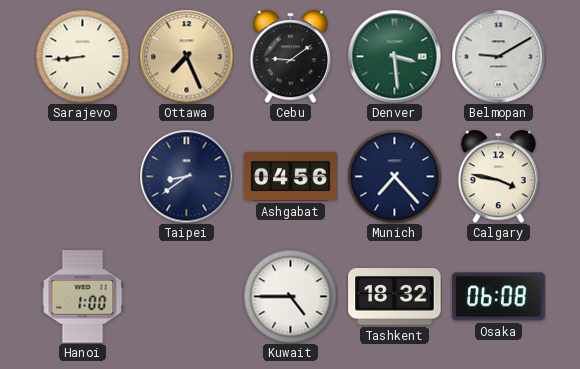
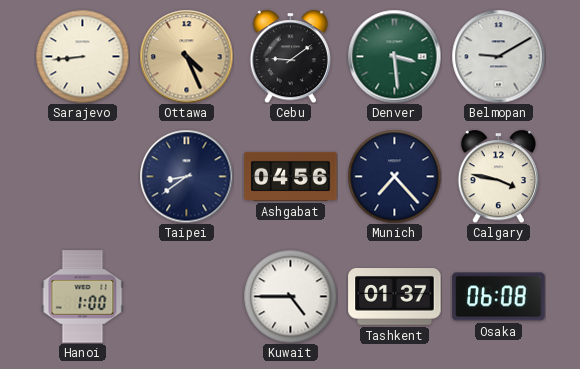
Ottawa: 7:26 -> 4:26
Tashkent: 18:32 -> 01:37
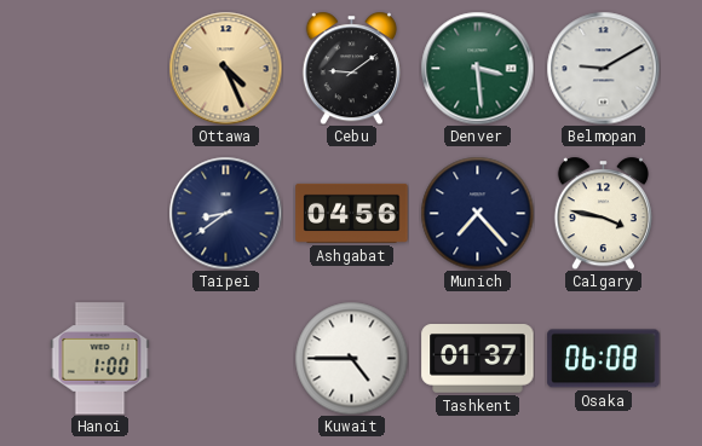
Sarajevo: 8:44 -> none
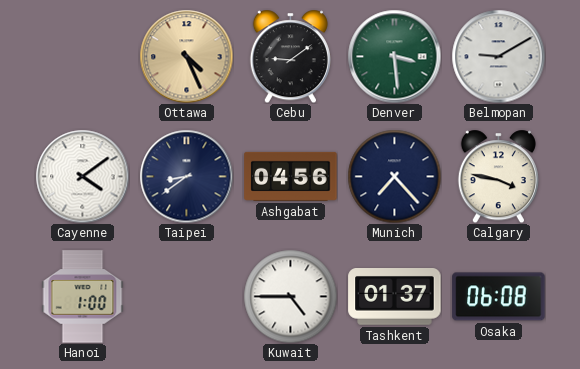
Cayenne: none -> 4:09
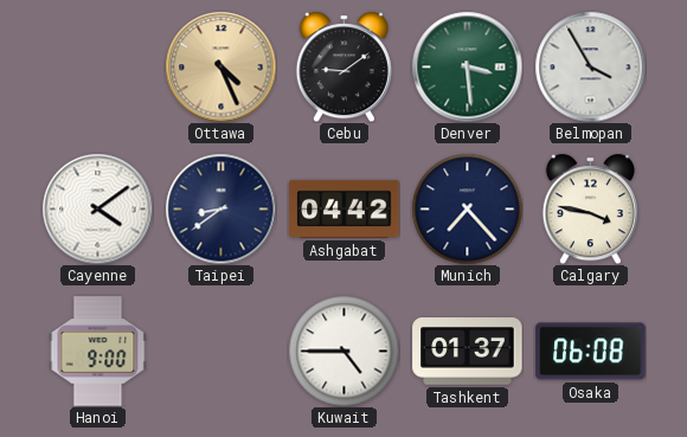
Belmopan: 9:10 -> 3:55
Ashgabat: 04:56 -> 04:42
Hanoi: 1:00 -> 9:00
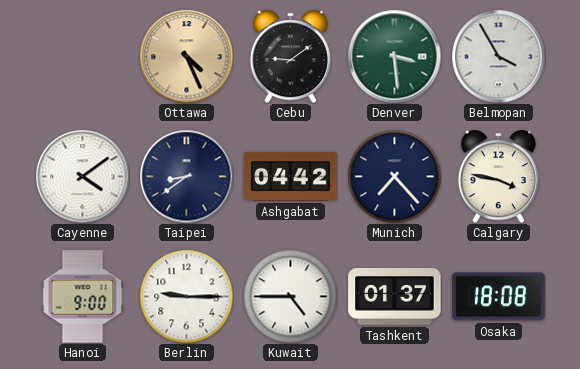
Berlin: none -> 9:15
Osaka: 06:08 -> 18:08
